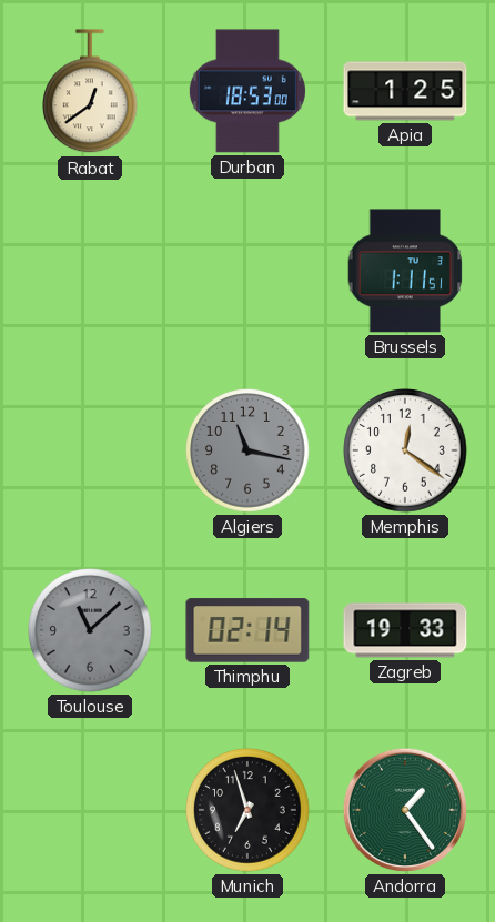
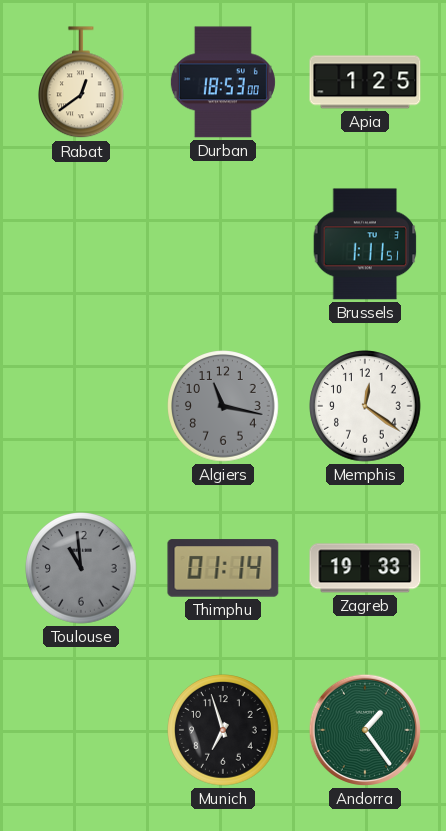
Toulouse: 11:08 -> 10:59
Thimphu: 02:14 -> 01:14
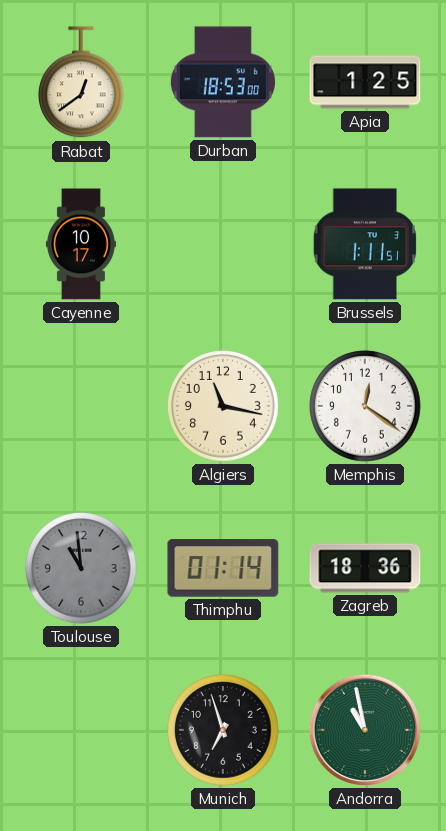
Cayenne: none -> 10:17
Algiers dial: grey -> cream
Zagreb: 19:33 -> 18:36
Andorra: 1:24 -> 10:58
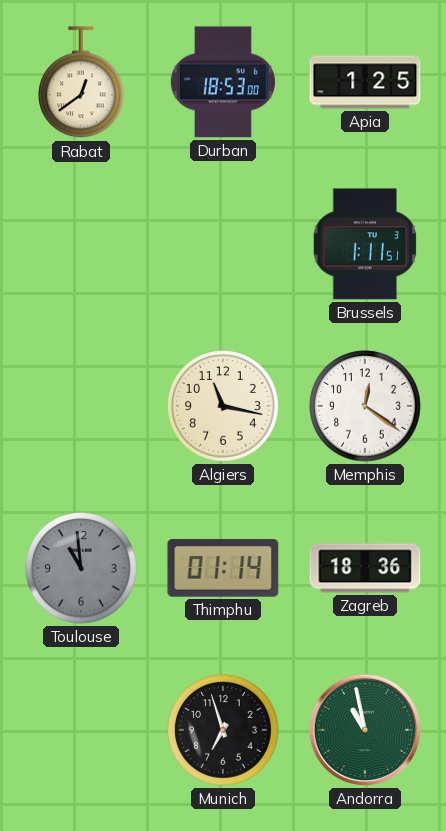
Cayenne: 10:17 -> none
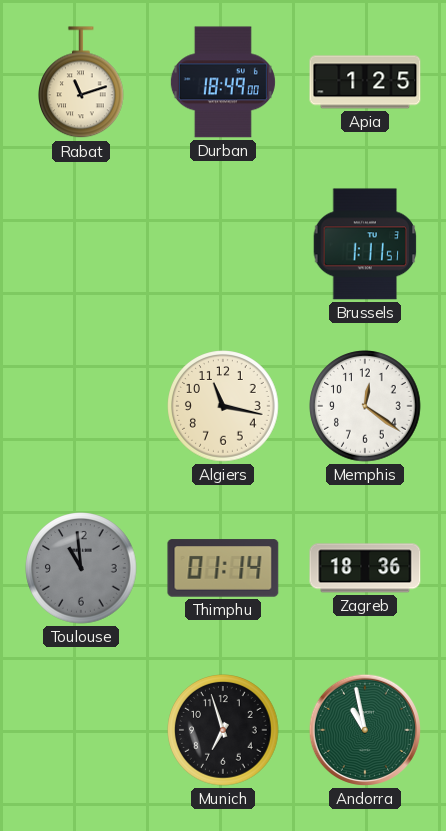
Rabat: 12:39 -> 11:12
Durban: 18:53 -> 18:49
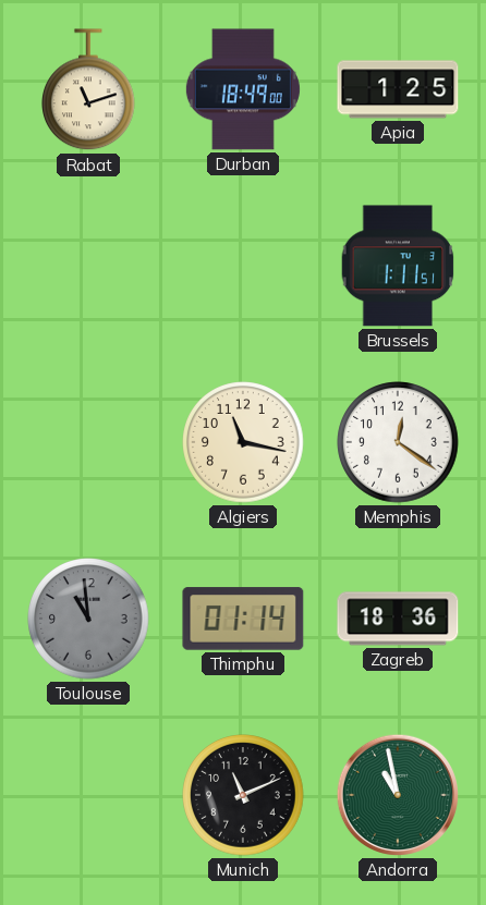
Munich: 6:57 -> 11:11
